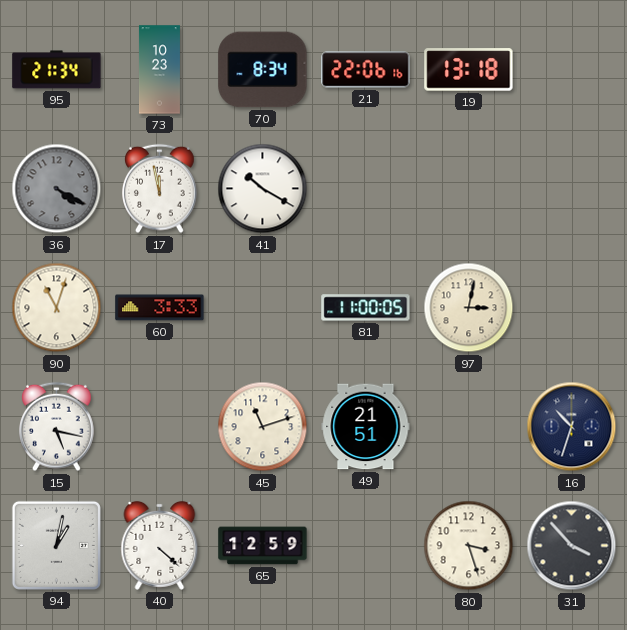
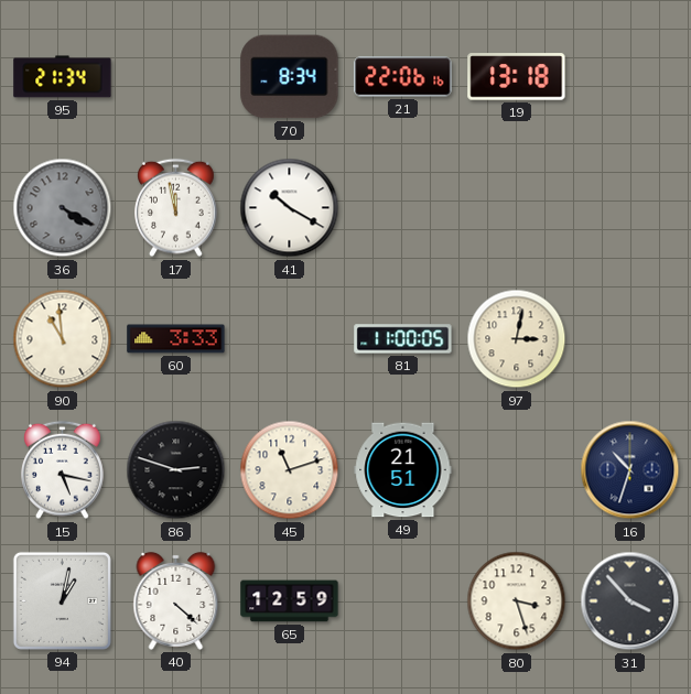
73: 10:23 -> none
90: 11:03 -> 10:59
86: none -> 2:48
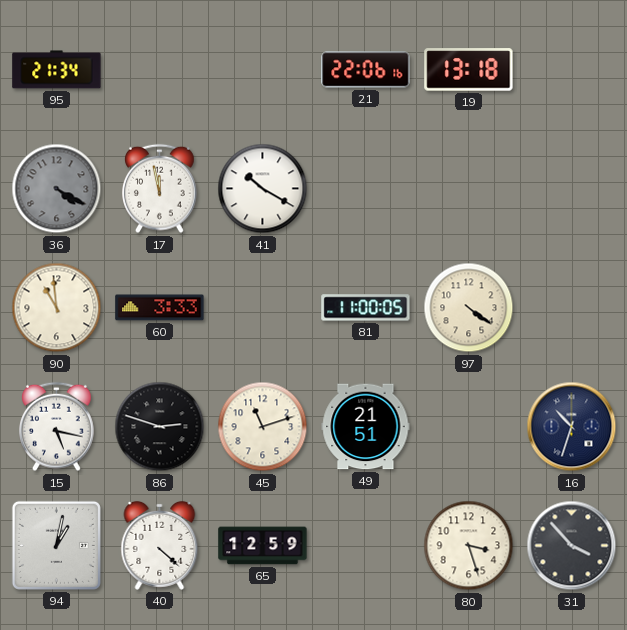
70: 8:34 -> none
97: 3:02 -> 4:21
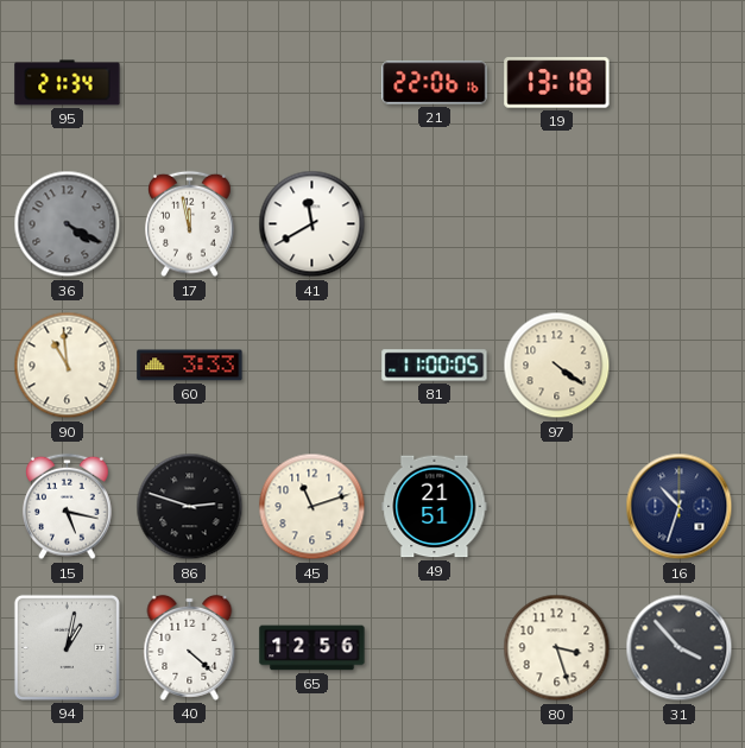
41: 10:20 -> 11:40
65: 12:59 -> 12:56
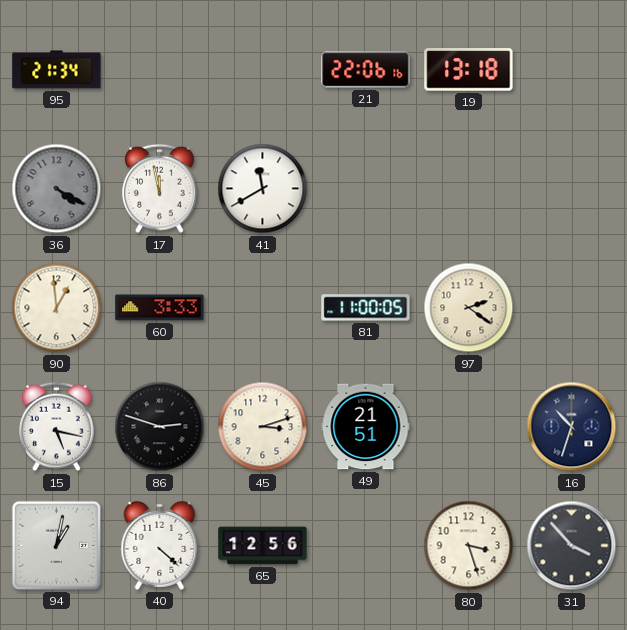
90: 10:59 -> 12:59
97: 4:21 -> 2:21
45: 11:12 -> 3:12
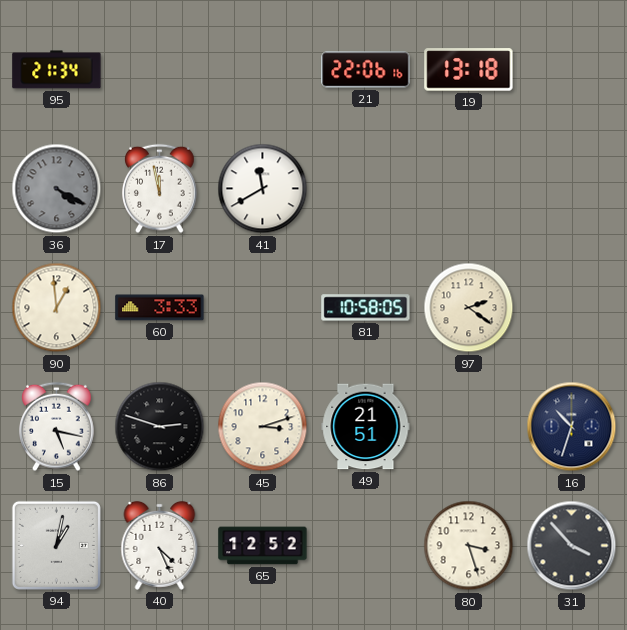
81: 11:00 -> 10:58
40: 4:22 -> 4:26
65: 12:56 -> 12:52
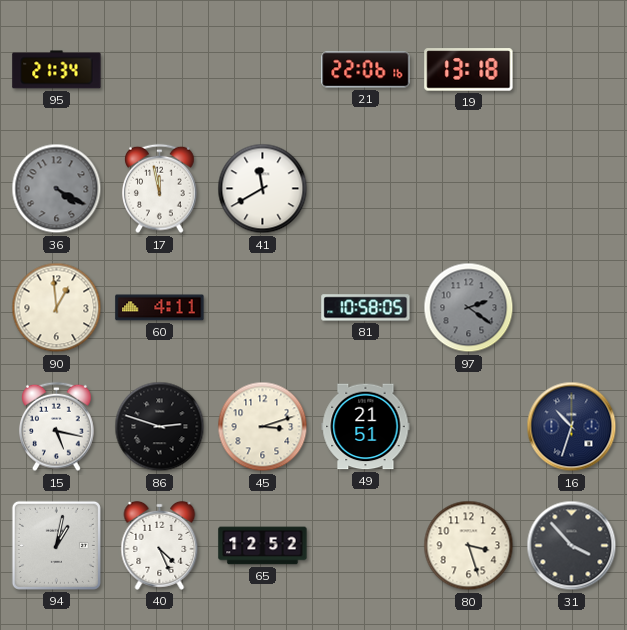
60: 3:33 -> 4:11
97 dial: cream -> grey
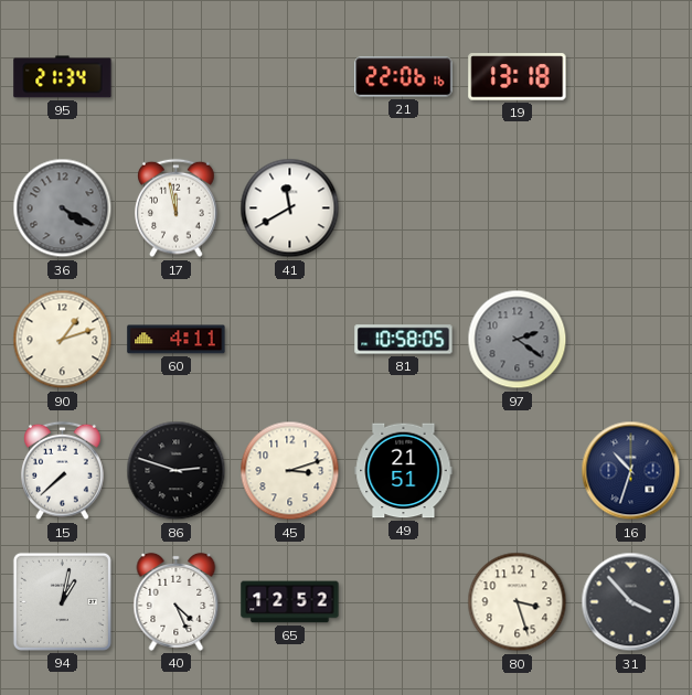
90: 12:59 -> 1:12
15: 5:17 -> 7:38
